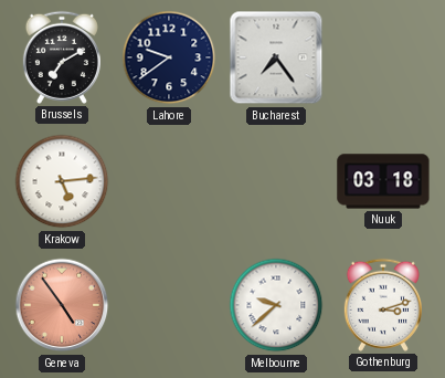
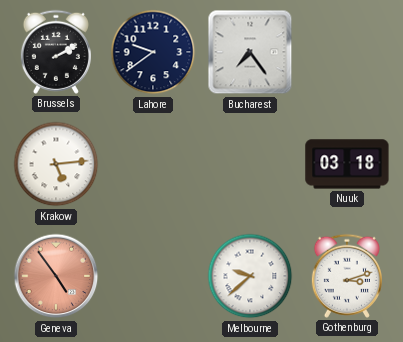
Brussels: 7:10 -> 2:10
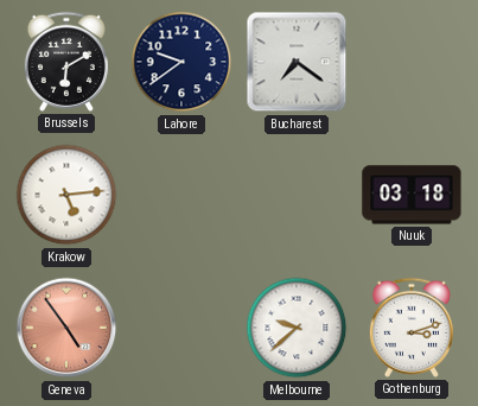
Brussels: 2:10 -> 6:10
Bucharest: 7:24 -> 7:21
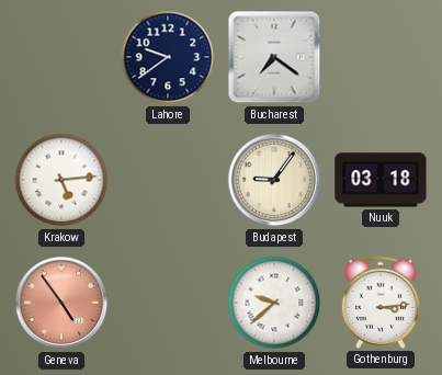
Brussels: 6:10 -> none
Budapest: none -> 9:06
Gothenburg: 3:12 -> 3:14
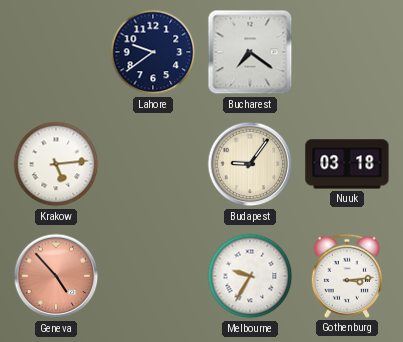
Geneva: 4:54 -> 4:53
Melbourne: 9:38 -> 9:35
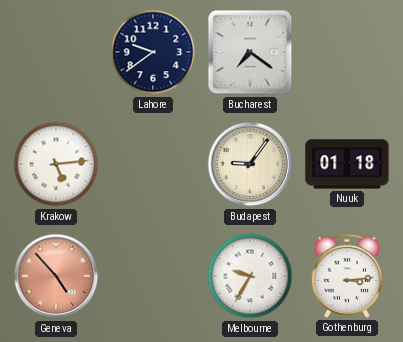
Nuuk: 03:18 -> 01:18
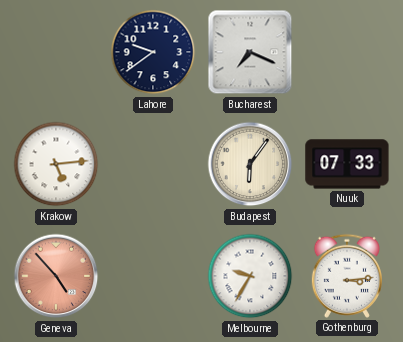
Bucharest: 7:21 -> 7:19
Budapest: 9:06 -> 6:06
Nuuk: 01:18 -> 07:33
